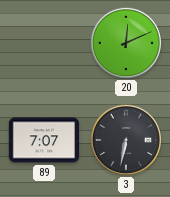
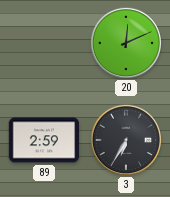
89: 7:07 -> 2:59
3: 6:32 -> 6:35
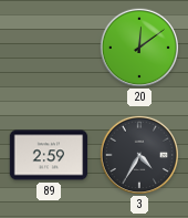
20: 12:11 -> 12:09
3: 6:35 -> 4:35
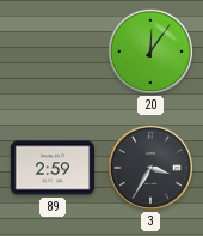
20: 12:09 -> 12:06
3: 4:35 -> 3:35
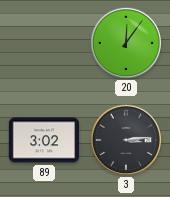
89: 2:59 -> 3:02
3: 3:35 -> 3:14
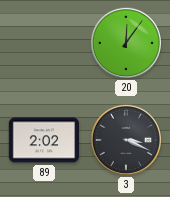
89: 3:02 -> 2:02
3: 3:14 -> 3:19
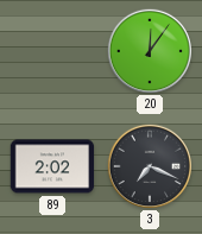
3: 3:19 -> 7:19
